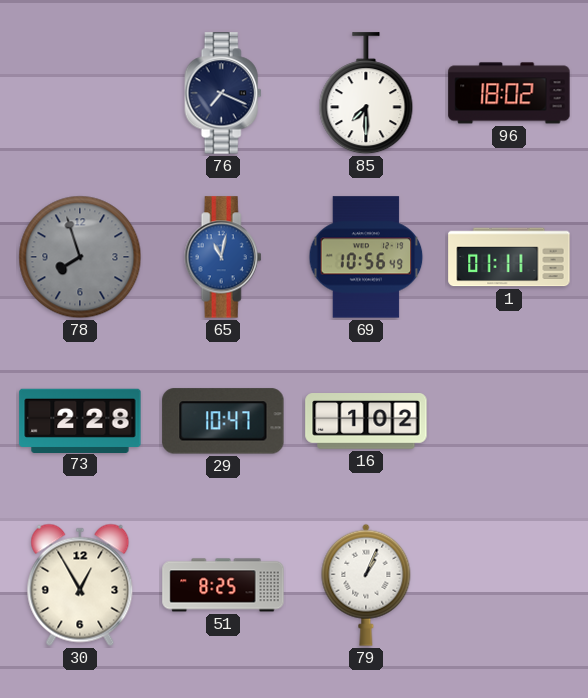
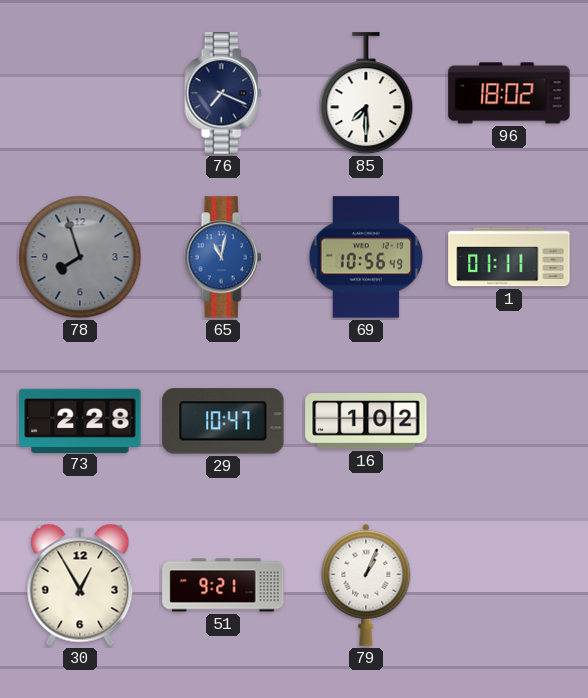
51: 8:25 -> 9:21
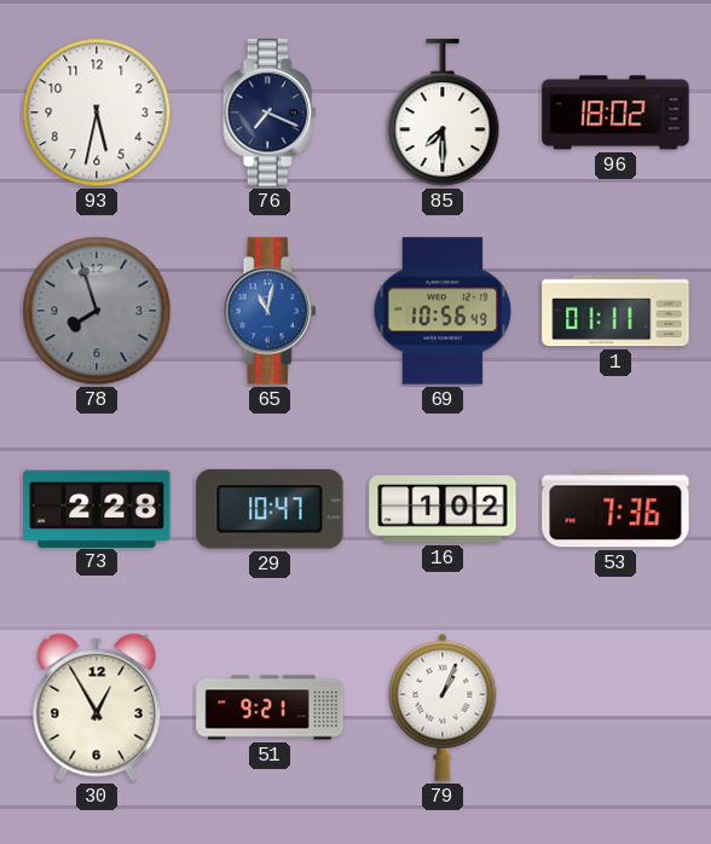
93: none -> 5:32
53: none -> 7:36
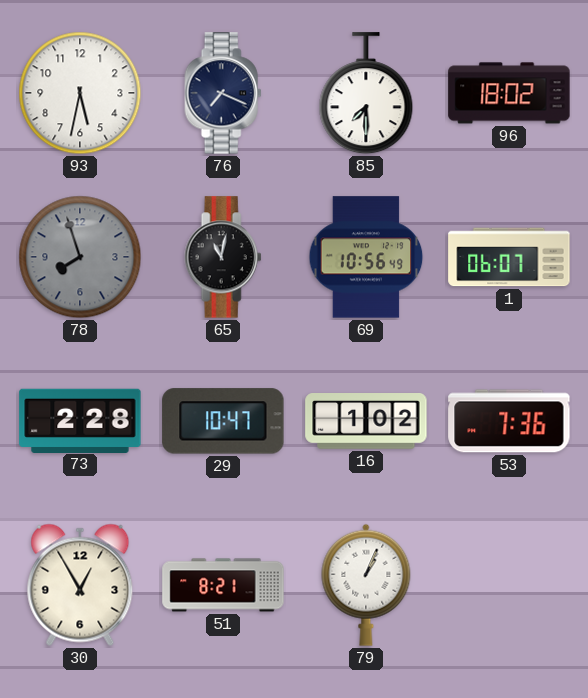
65 dial: blue -> black
1: 01:11 -> 06:07
51: 9:21 -> 8:21
